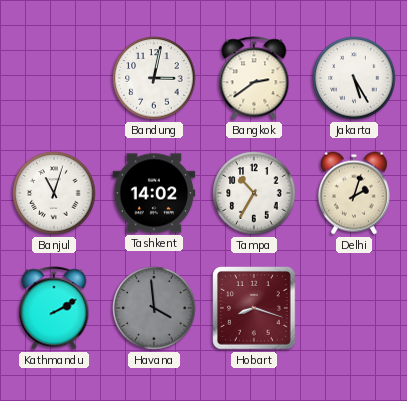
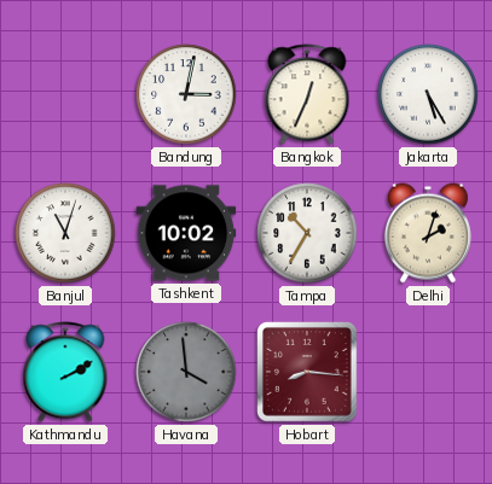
Bangkok: 2:39 -> 12:34
Tashkent: 14:02 -> 10:02
Hobart: 8:18 -> 8:16
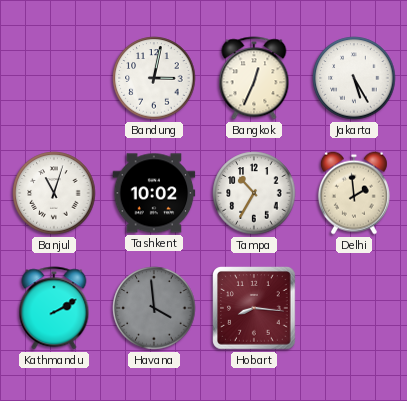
Delhi: 2:03 -> 1:59
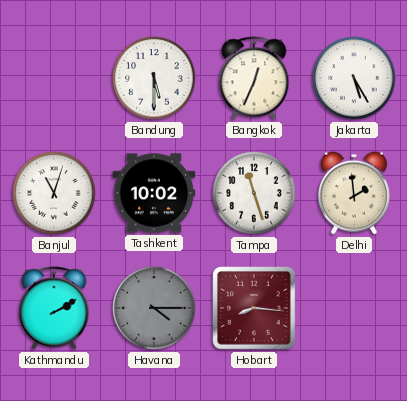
Bandung: 3:02 -> 5:30
Tampa: 10:35 -> 11:27
Havana: 3:59 -> 4:15
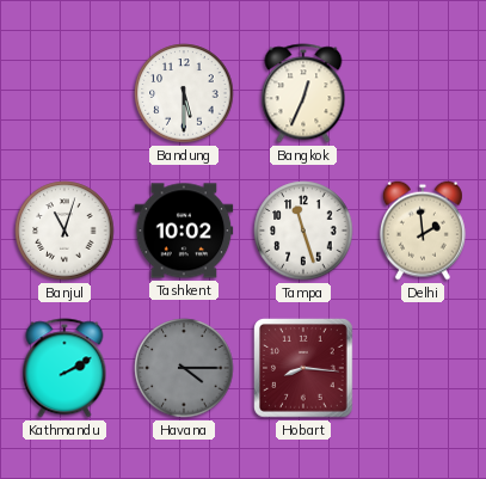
Jakarta: 5:25 -> none
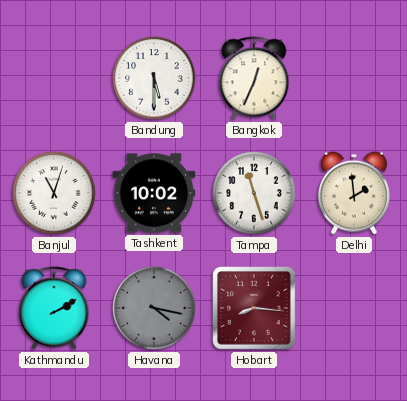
Havana: 4:15 -> 4:17
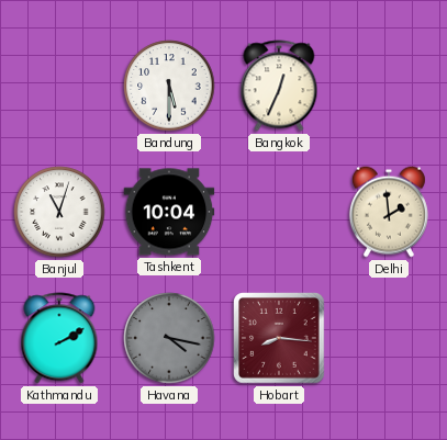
Tashkent: 10:02 -> 10:04
Tampa: 11:27 -> none
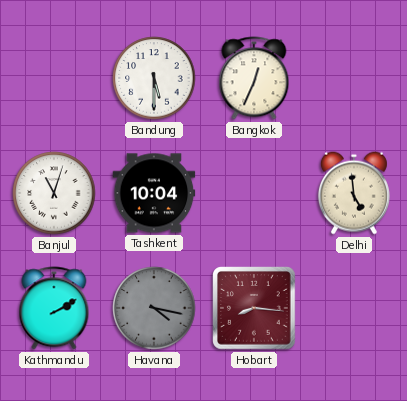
Delhi: 1:59 -> 4:59
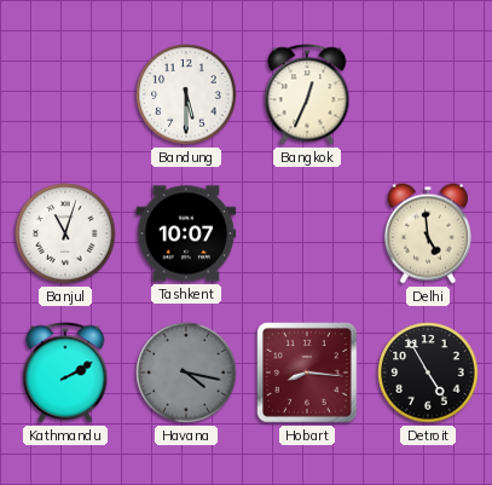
Tashkent: 10:04 -> 10:07
Detroit: none -> 4:55
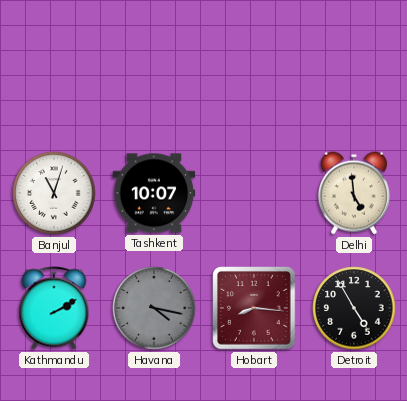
Bandung: 5:30 -> none
Bangkok: 12:34 -> none
